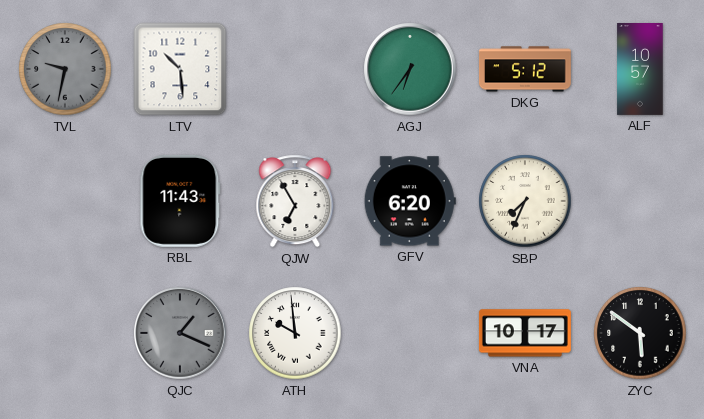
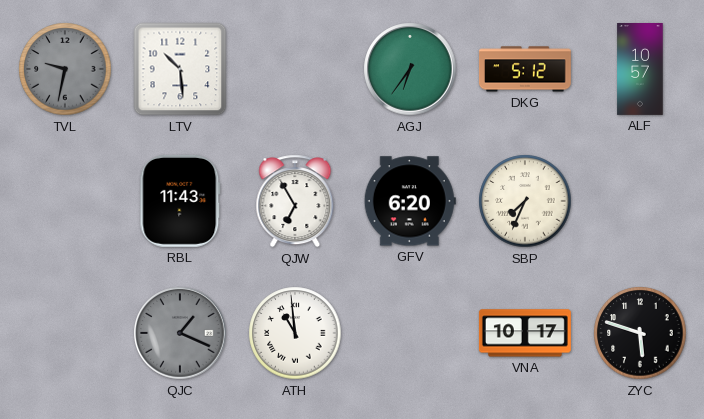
ATH: 9:59 -> 10:59
ZYC: 5:51 -> 5:48
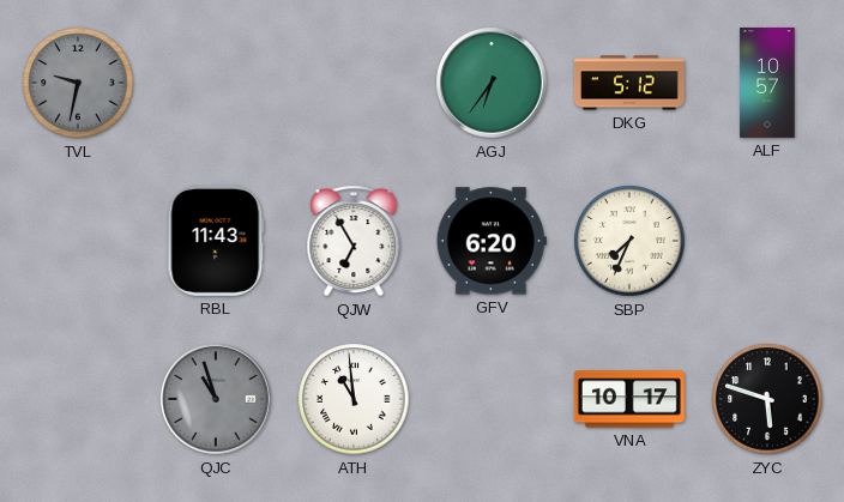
LTV: 10:29 -> none
QJC: 1:19 -> 10:57
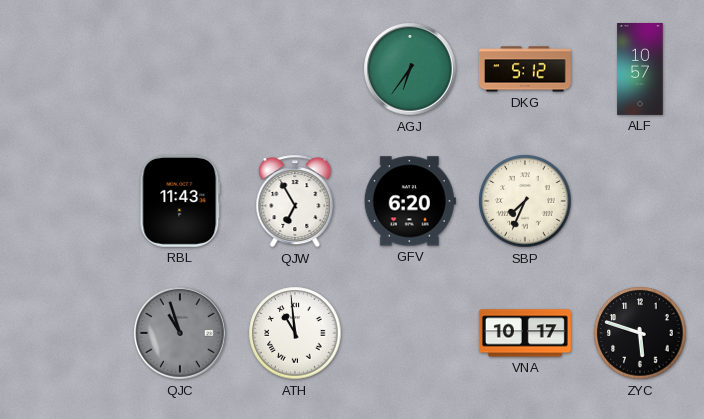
TVL: 9:32 -> none
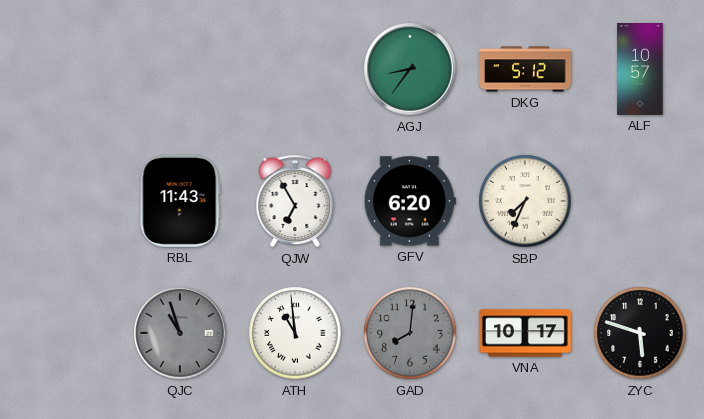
AGJ: 6:36 -> 8:36
GAD: none -> 8:01
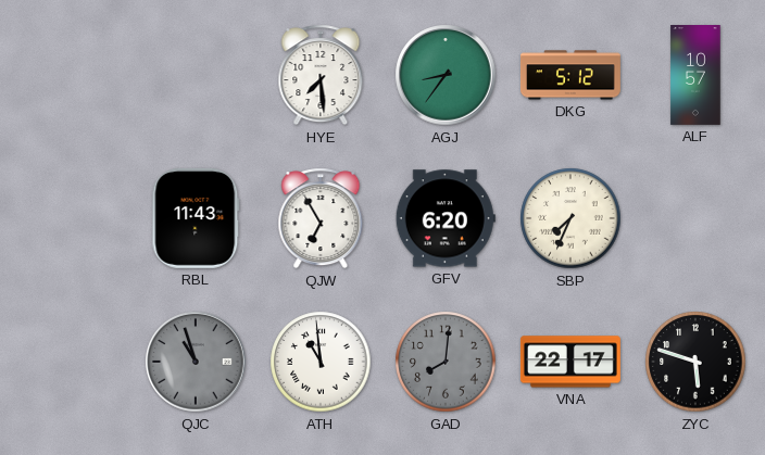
HYE: none -> 7:29
VNA: 10:17 -> 22:17
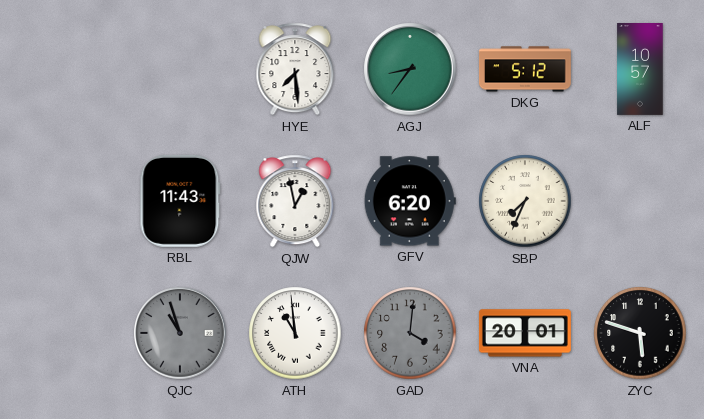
QJW: 6:55 -> 12:58
GAD: 8:01 -> 4:01
VNA: 22:17 -> 20:01
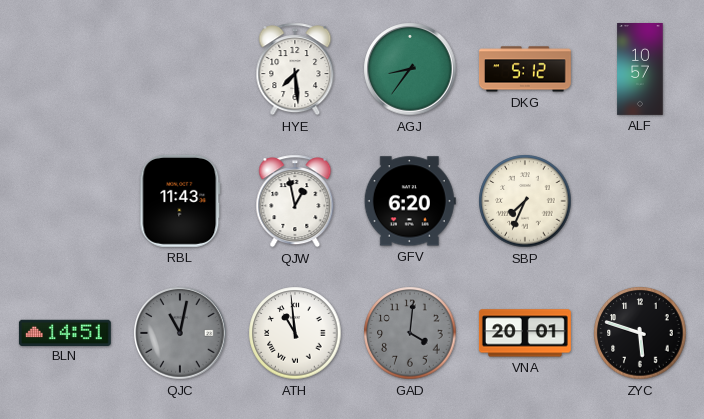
BLN: none -> 14:51
QJC: 10:57 -> 11:02
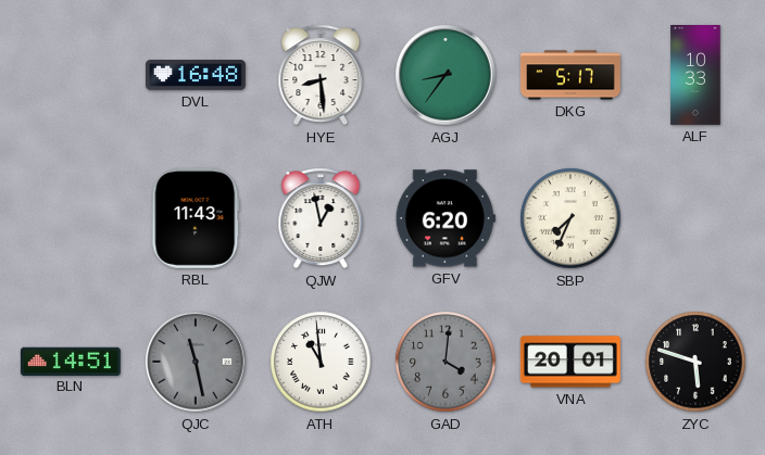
DVL: none -> 16:48
HYE: 7:29 -> 8:29
DKG: 5:12 -> 5:17
ALF: 10:57 -> 10:33
QJC: 11:02 -> 11:28
